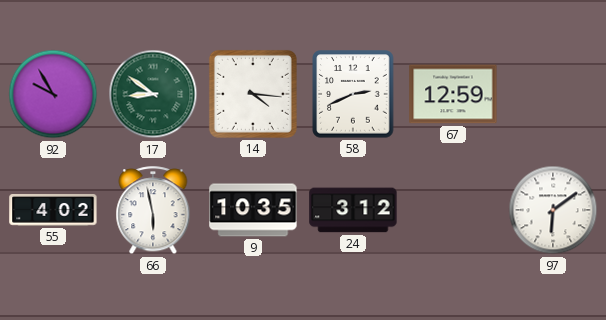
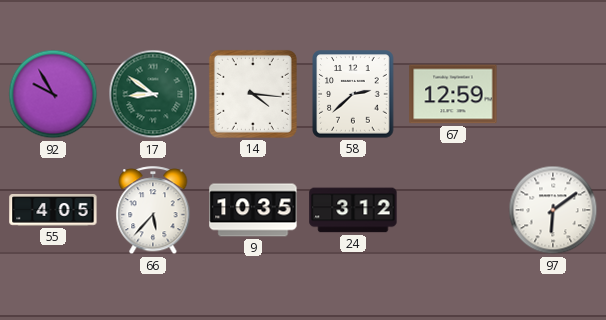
58: 2:41 -> 2:38
55: 4:02 -> 4:05
66: 5:58 -> 5:37
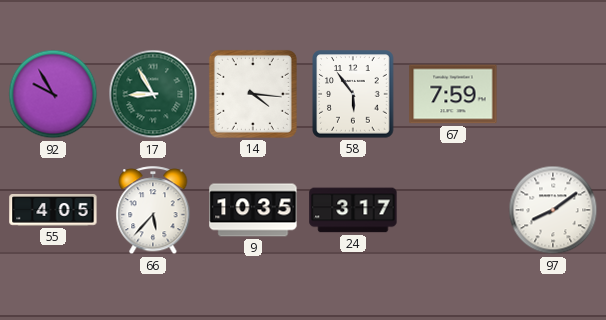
17: 8:51 -> 8:55
58: 2:38 -> 5:54
67: 12:59 -> 7:59
24: 3:12 -> 3:17
97: 6:09 -> 8:09
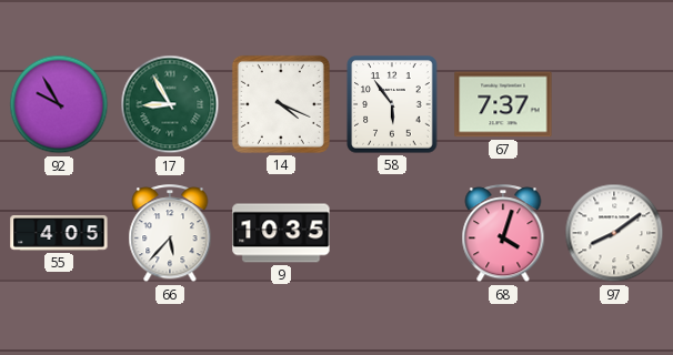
14: 4:16 -> 4:19
67: 7:59 -> 7:37
24: 3:17 -> none
68: none -> 4:03
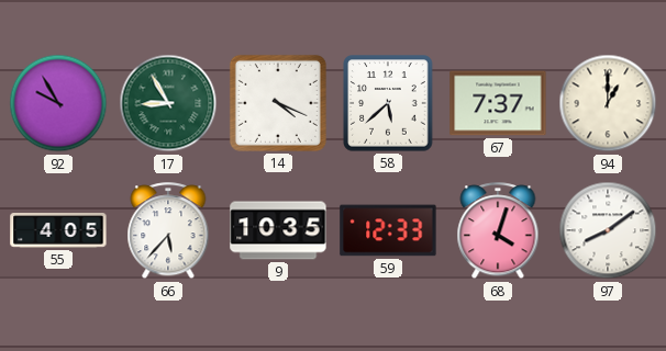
58: 5:54 -> 5:38
94: none -> 1:00
59: none -> 12:33
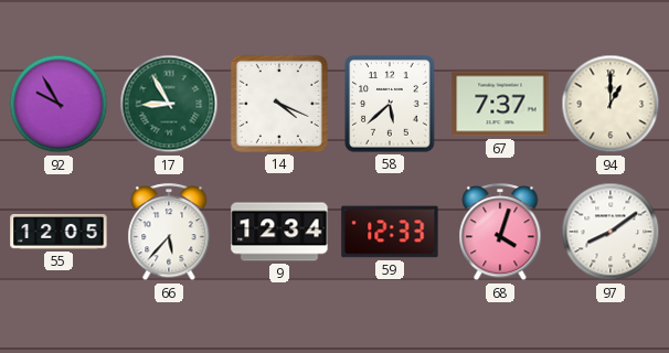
55: 4:05 -> 12:05
9: 10:35 -> 12:34
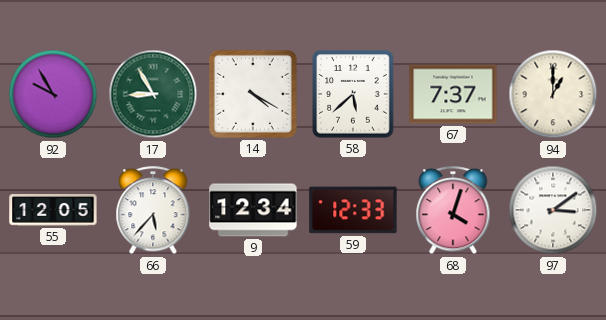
14: 4:19 -> 4:20
97: 8:09 -> 3:09
